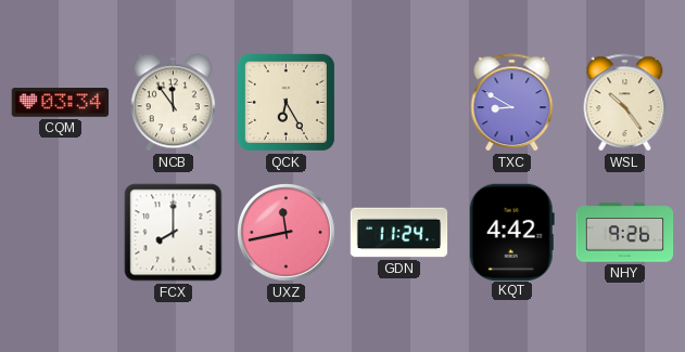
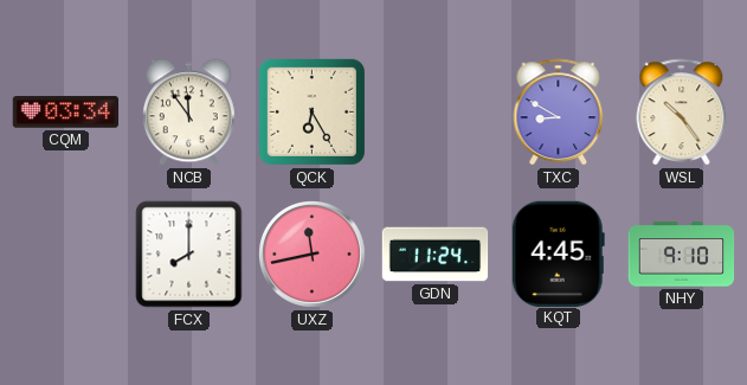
KQT: 4:42 -> 4:45
NHY: 9:26 -> 9:10
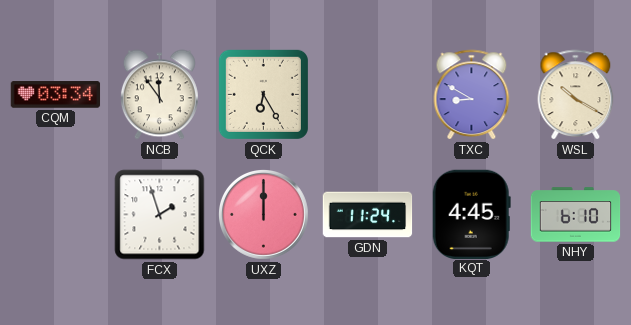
WSL: 10:24 -> 10:20
FCX: 8:00 -> 1:57
UXZ: 11:43 -> 12:00
NHY: 9:10 -> 6:10
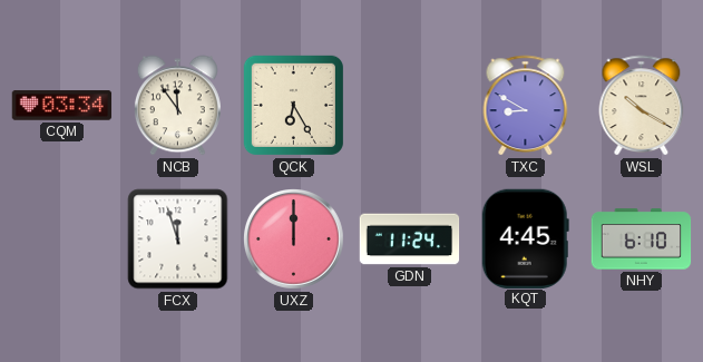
FCX: 1:57 -> 11:57
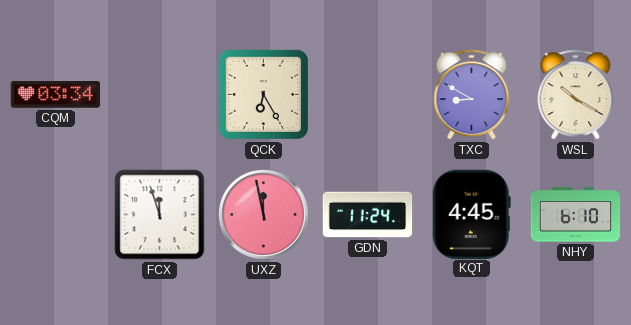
NCB: 11:54 -> none
UXZ: 12:00 -> 11:58
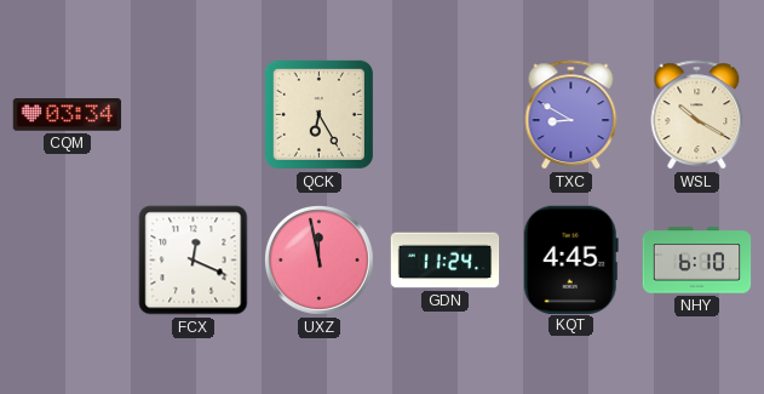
FCX: 11:57 -> 12:19
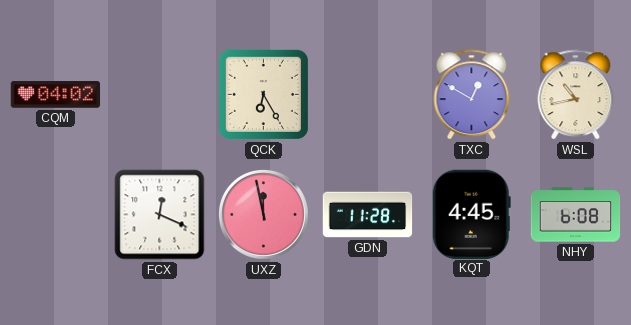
CQM: 03:34 -> 04:02
TXC: 8:50 -> 12:50
WSL: 10:20 -> 10:43
GDN: 11:24 -> 11:28
NHY: 6:10 -> 6:08
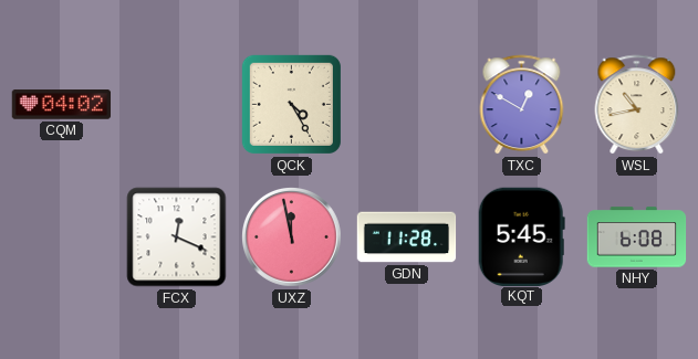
QCK: 6:25 -> 4:25
KQT: 4:45 -> 5:45
